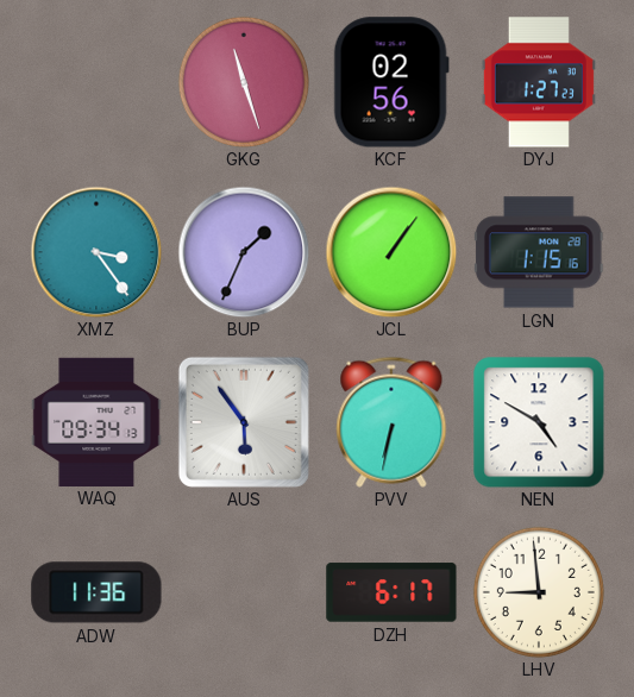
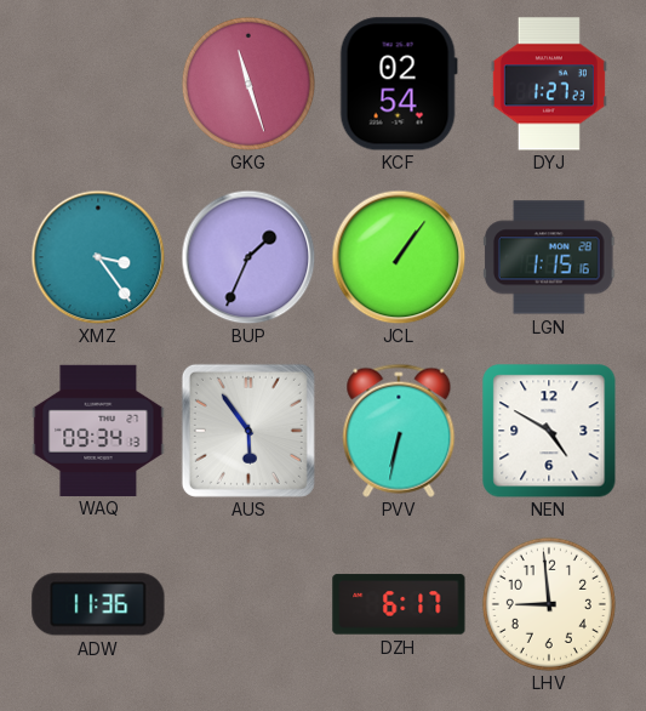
KCF: 02:56 -> 02:54
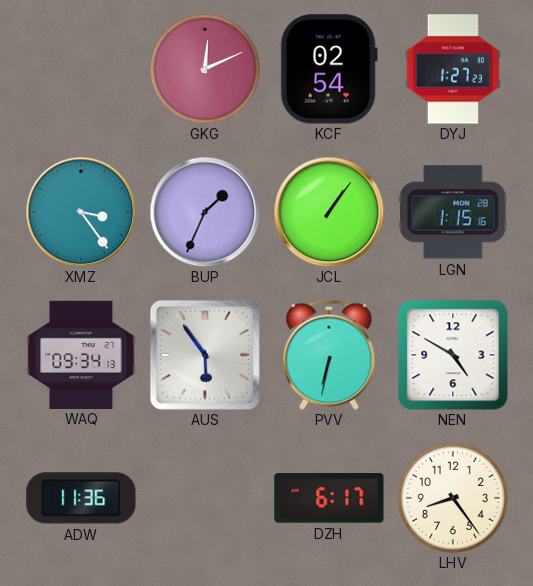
GKG: 11:27 -> 12:11
LHV: 8:59 -> 8:24
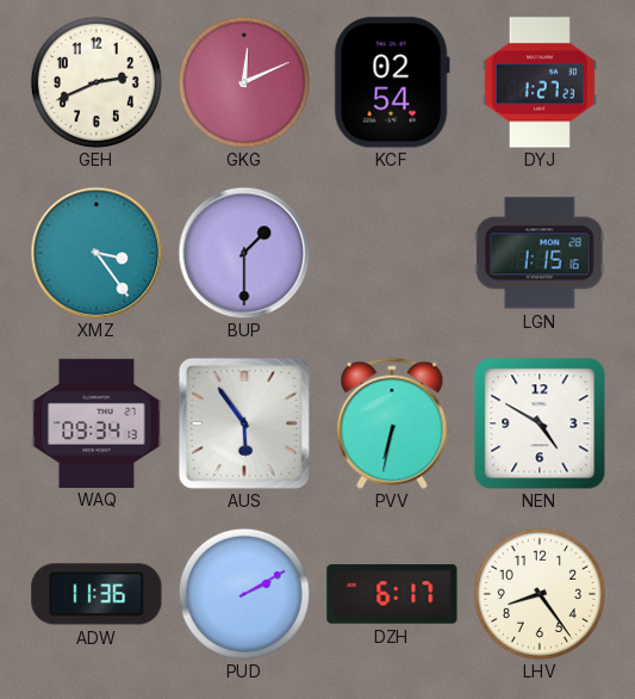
GEH: none -> 2:41
BUP: 1:34 -> 1:30
JCL: 1:06 -> none
PUD: none -> 2:10
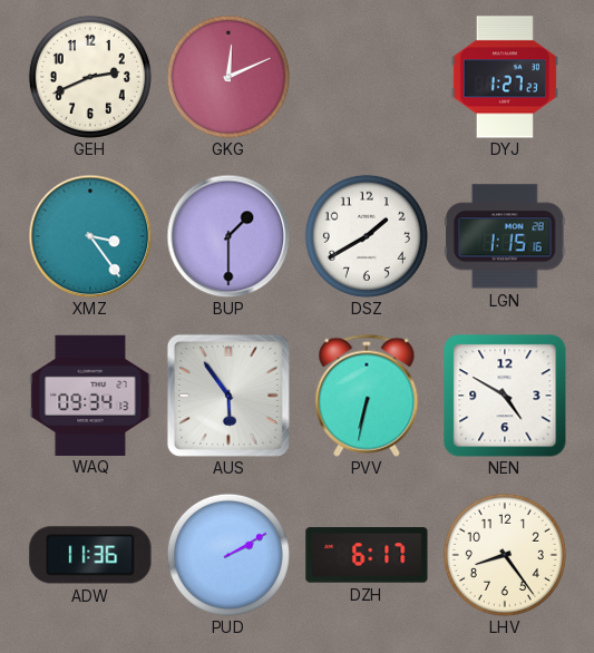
KCF: 02:54 -> none
DSZ: none -> 1:40
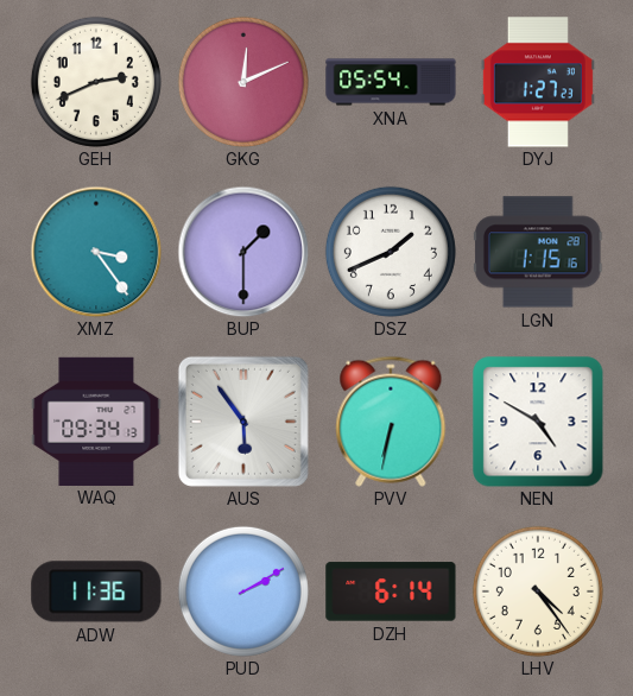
XNA: none -> 05:54
DSZ: 1:40 -> 1:41
DZH: 6:17 -> 6:14
LHV: 8:24 -> 4:24
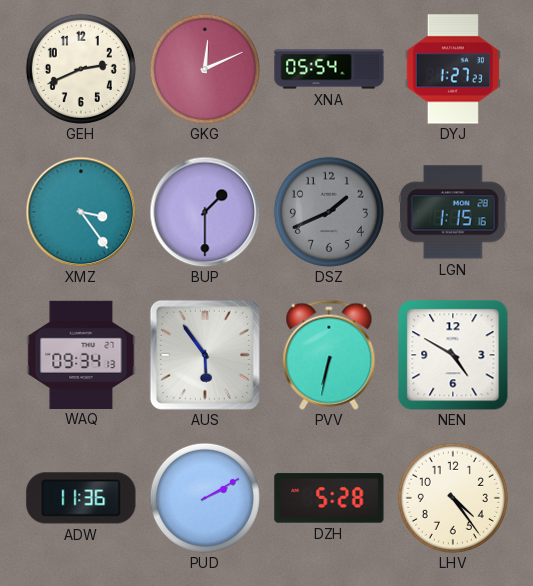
DSZ dial: white -> grey
DZH: 6:14 -> 5:28
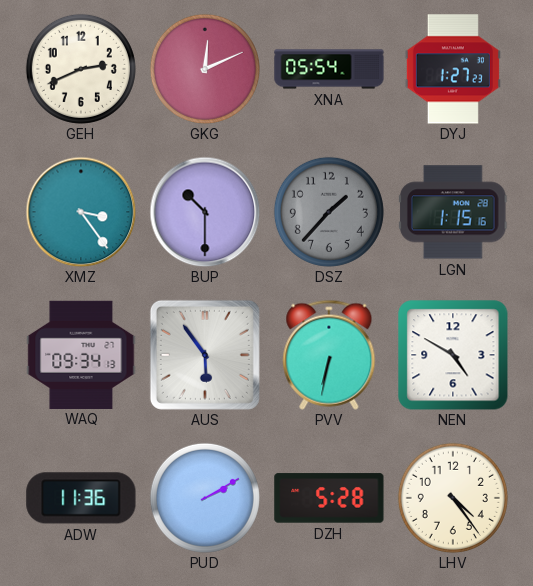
BUP: 1:30 -> 10:30
DSZ: 1:41 -> 1:37
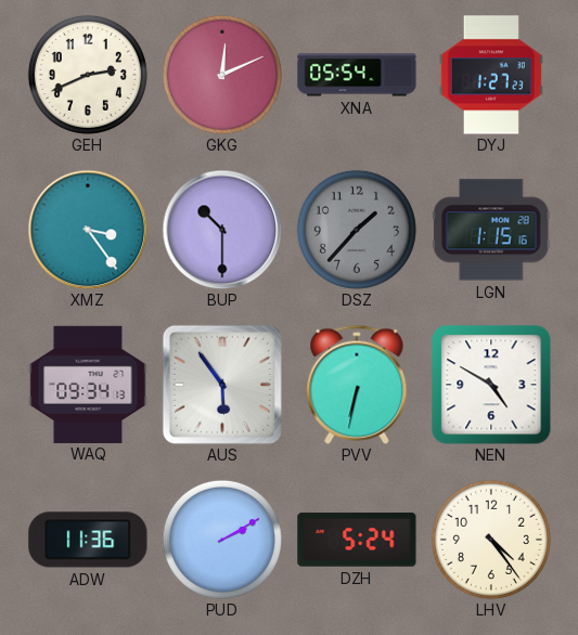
DZH: 5:28 -> 5:24
